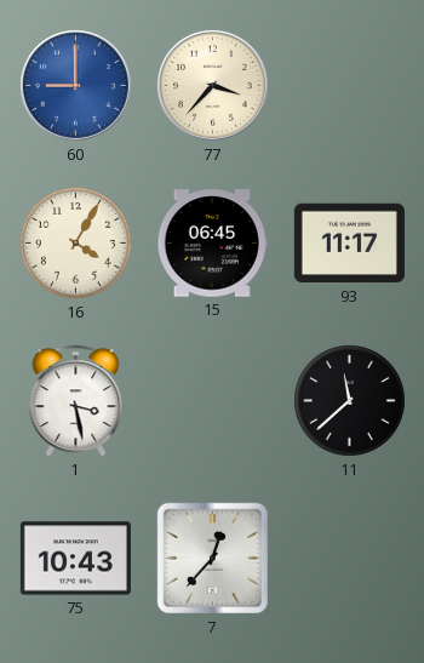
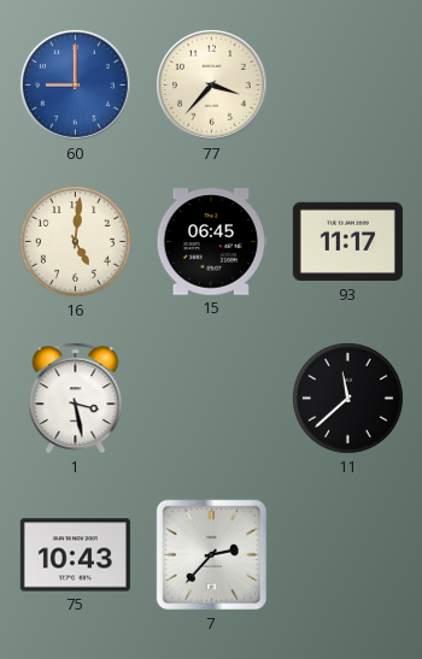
16: 4:05 -> 5:01
7: 12:37 -> 2:37
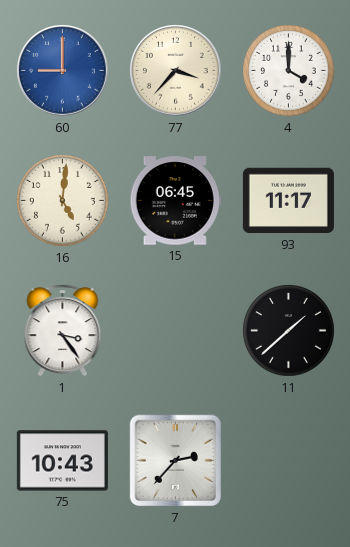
4: none -> 4:00
1: 3:28 -> 3:24
11: 11:38 -> 1:38
